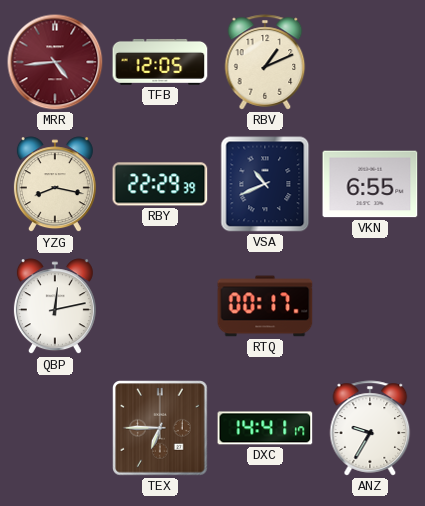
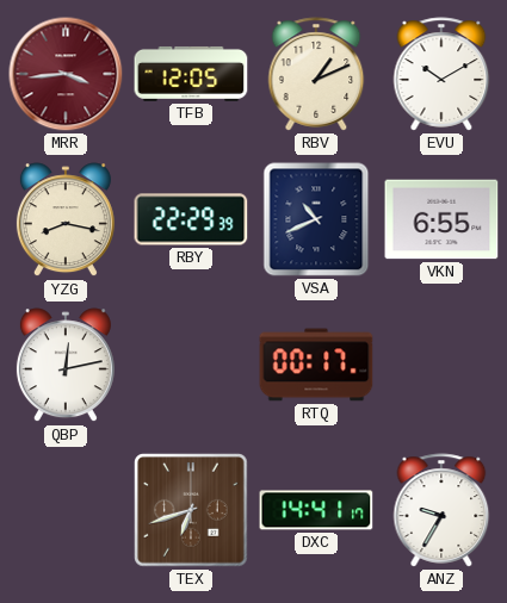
MRR: 4:44 -> 3:44
EVU: none -> 10:10
TEX: 6:45 -> 6:42
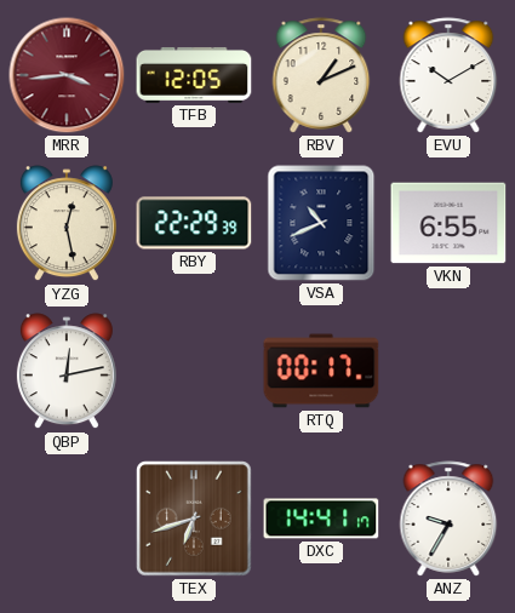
YZG: 8:17 -> 12:28
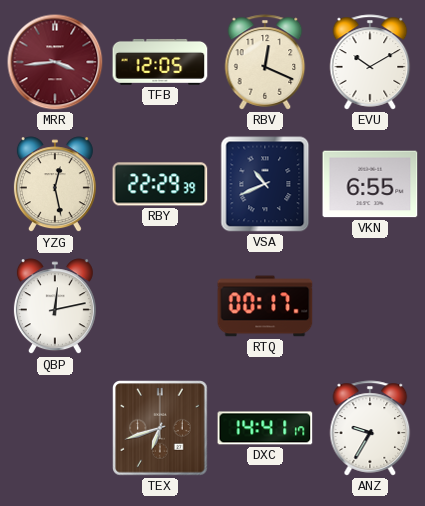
RBV: 1:11 -> 12:19
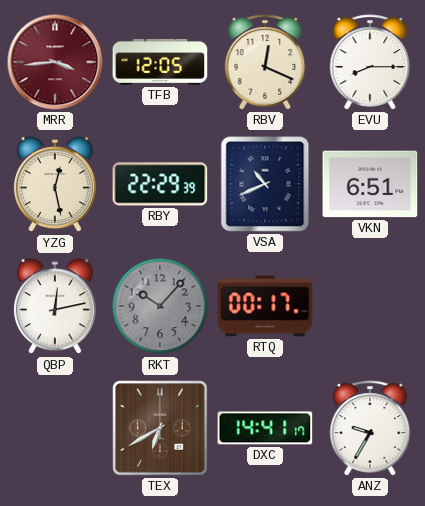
EVU: 10:10 -> 8:15
VKN: 6:55 -> 6:51
RKT: none -> 10:07
TEX: 6:42 -> 6:40
